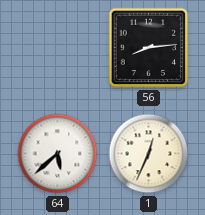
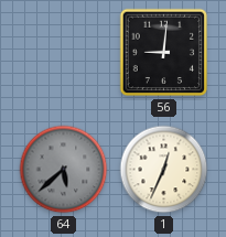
56: 8:14 -> 9:01
64 dial: white -> grey
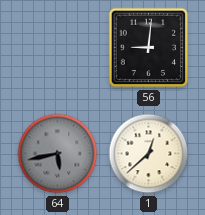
64: 5:38 -> 5:43
1: 12:34 -> 12:38
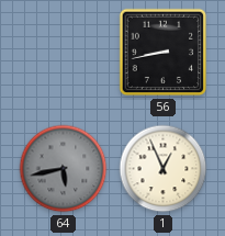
56: 9:01 -> 8:43
1: 12:38 -> 12:56
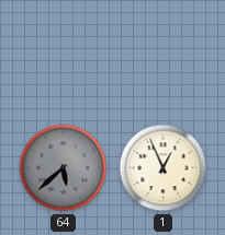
56: 8:43 -> none
64: 5:43 -> 5:38
